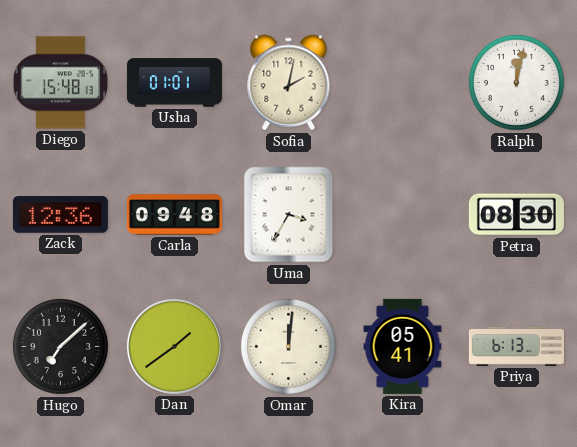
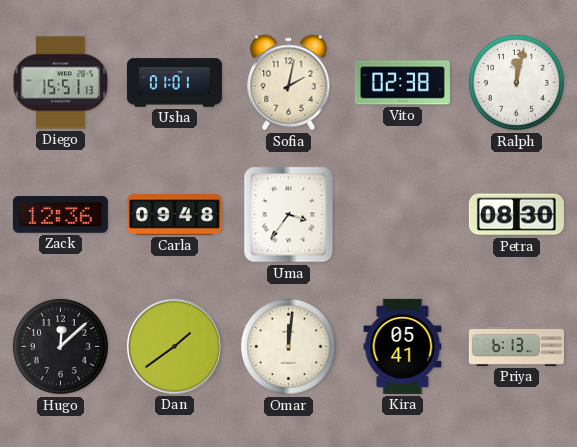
Diego: 15:48 -> 15:51
Vito: none -> 02:38
Uma: 3:35 -> 3:36
Hugo: 7:08 -> 12:08
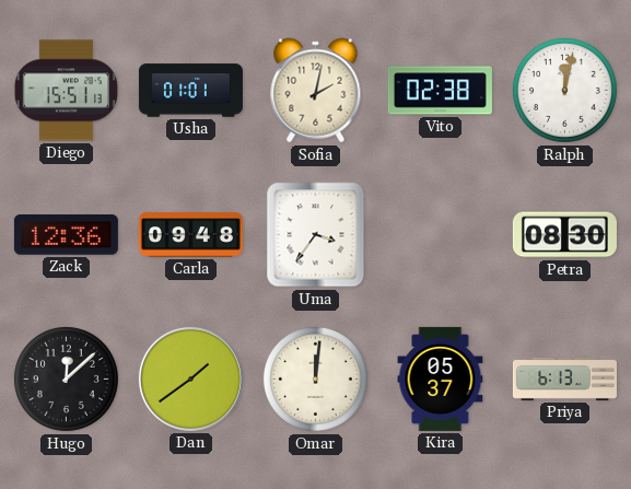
Kira: 05:41 -> 05:37
